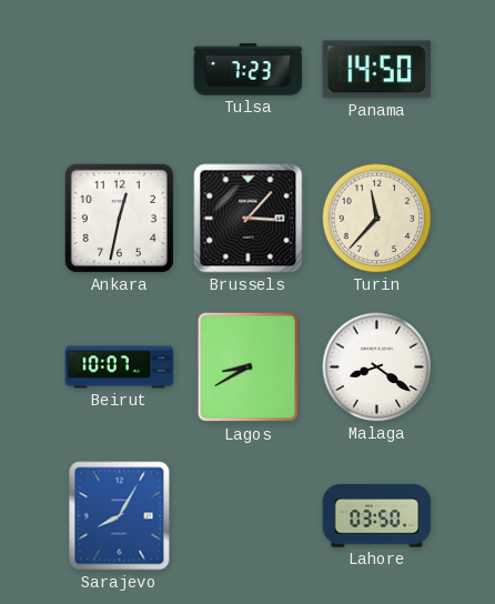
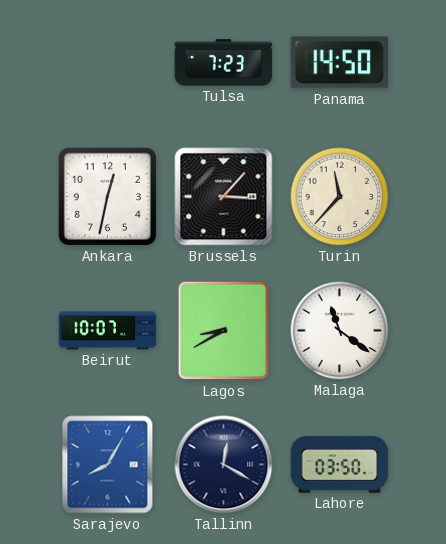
Malaga: 8:21 -> 11:21
Tallinn: none -> 12:20
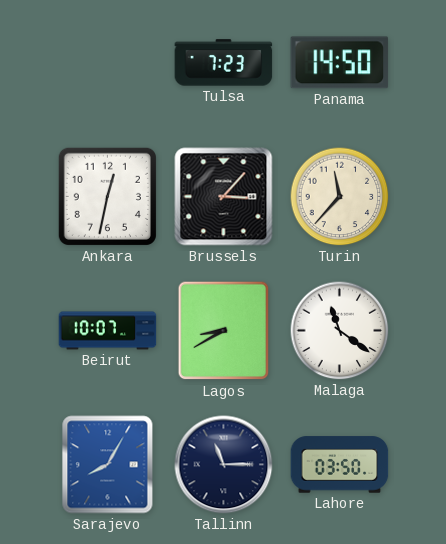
Tallinn: 12:20 -> 11:15
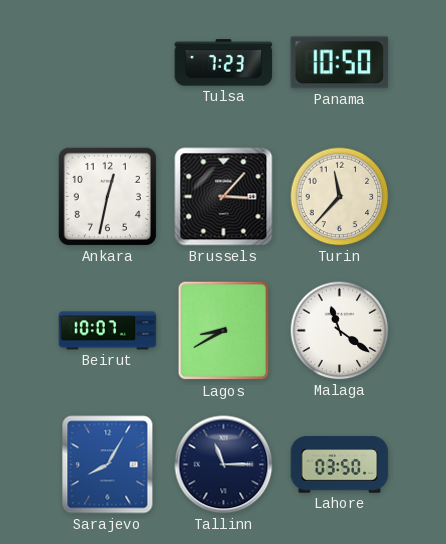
Panama: 14:50 -> 10:50
